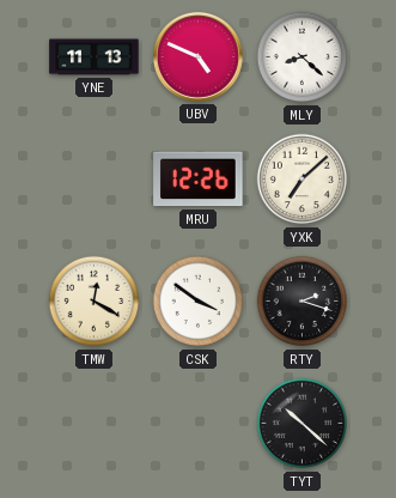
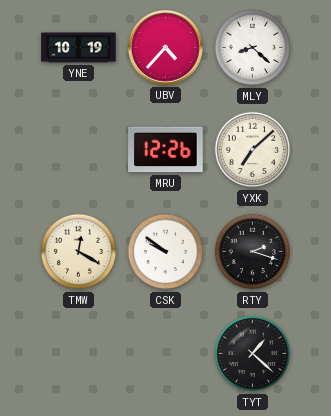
YNE: 11:13 -> 10:19
UBV: 4:49 -> 4:37
CSK: 3:51 -> 9:51
TYT: 10:22 -> 1:22
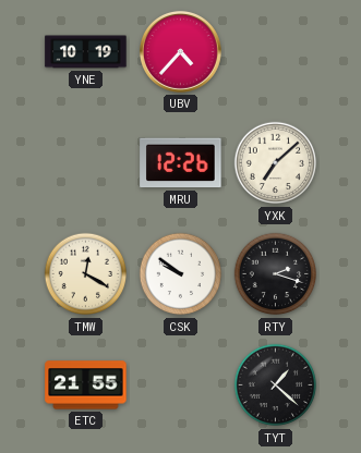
MLY: 8:22 -> none
ETC: none -> 21:55
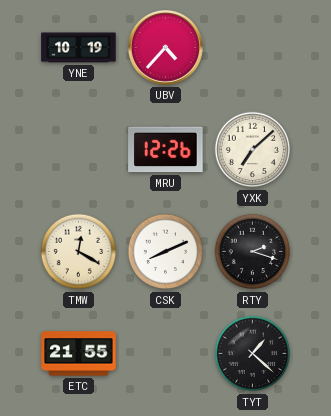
CSK: 9:51 -> 8:11
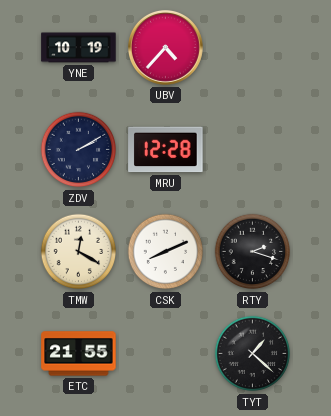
ZDV: none -> 2:10
MRU: 12:26 -> 12:28
YXK: 7:08 -> none
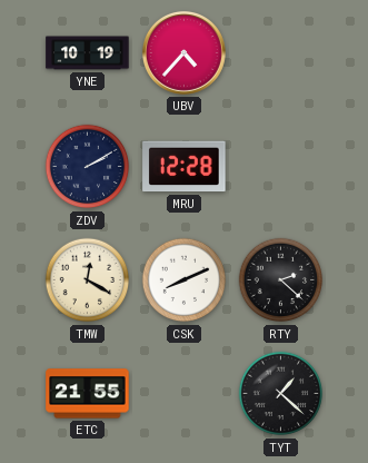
RTY: 2:18 -> 2:22
